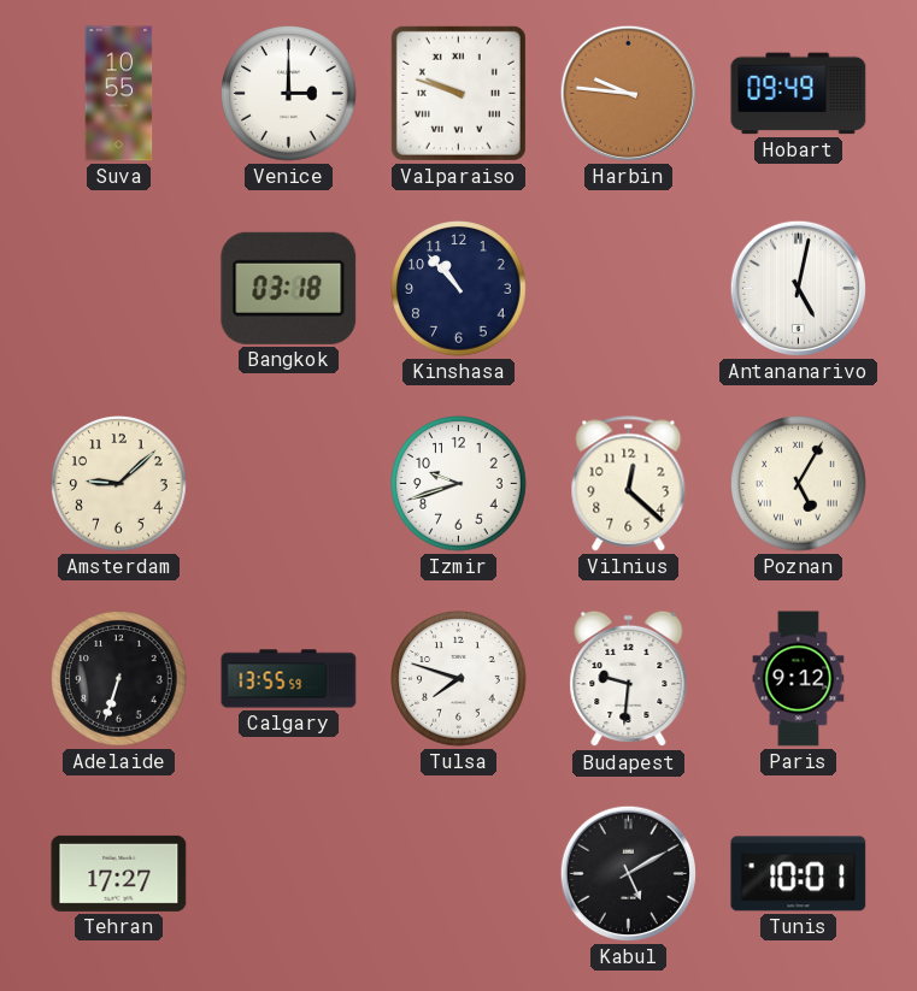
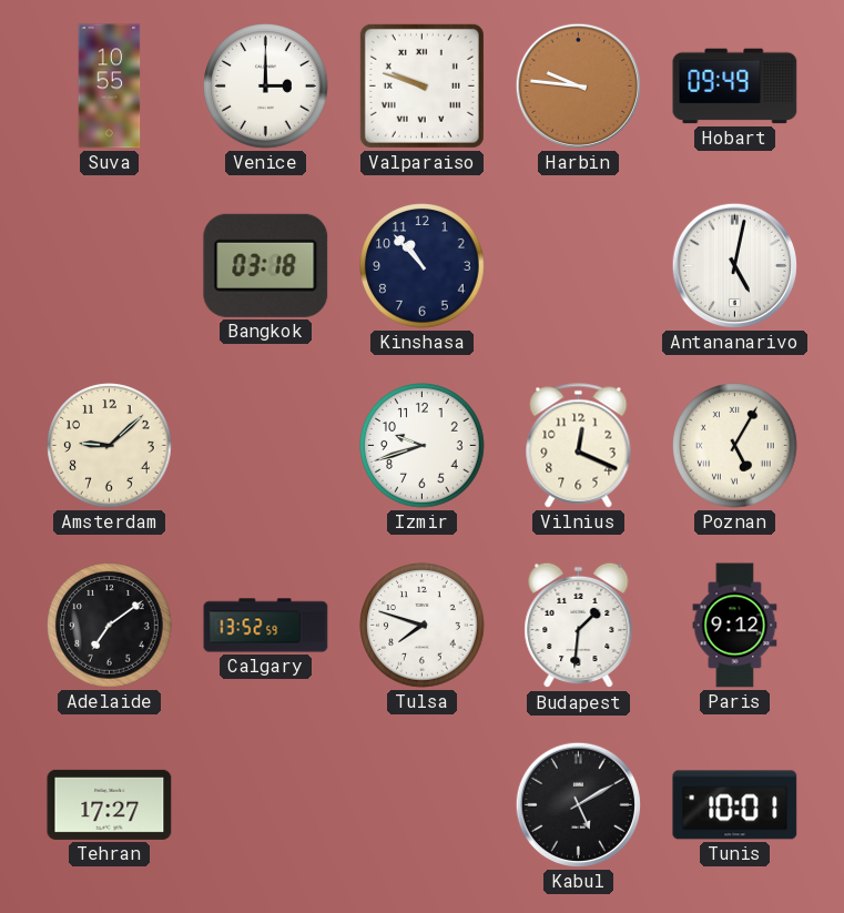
Vilnius: 12:22 -> 12:19
Adelaide: 6:33 -> 7:09
Calgary: 13:55 -> 13:52
Budapest: 9:31 -> 1:31
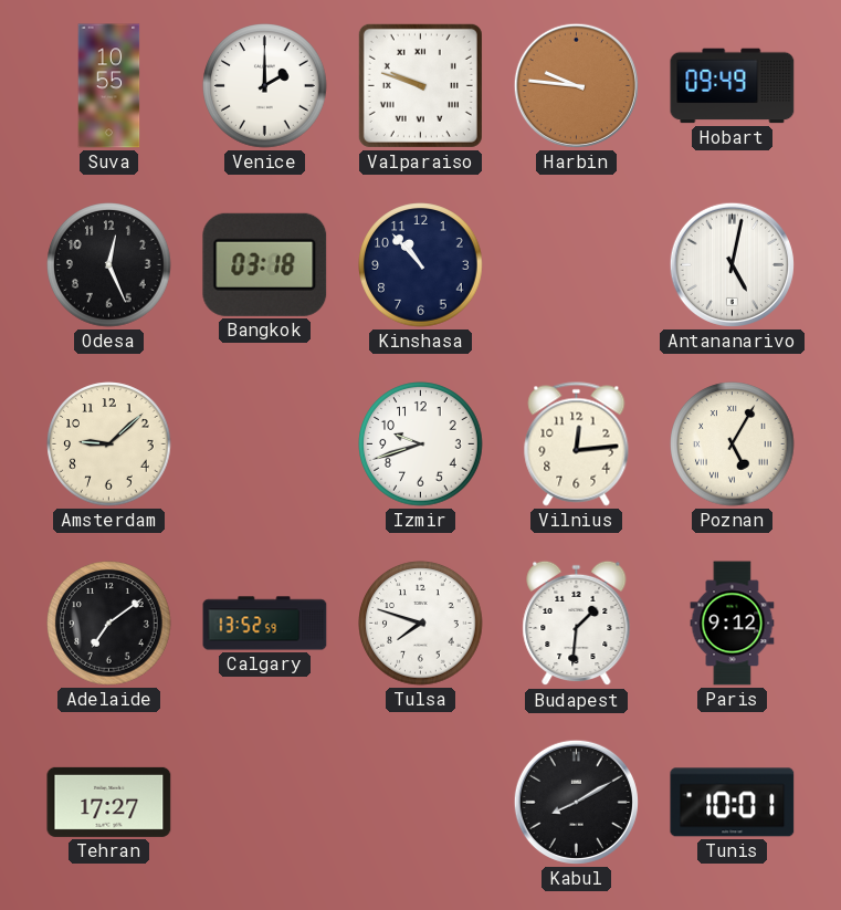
Venice: 3:00 -> 2:00
Odesa: none -> 12:26
Vilnius: 12:19 -> 12:14
Kabul: 5:10 -> 8:10
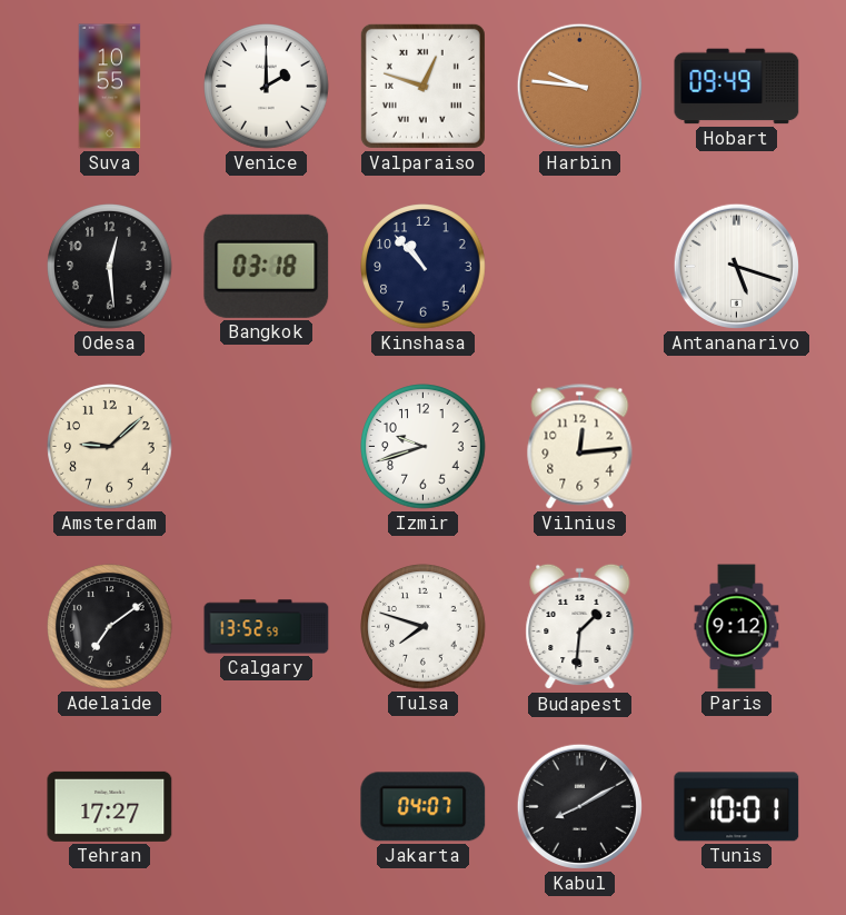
Valparaiso: 9:48 -> 12:48
Odesa: 12:26 -> 12:29
Antananarivo: 5:02 -> 5:18
Poznan: 5:05 -> none
Jakarta: none -> 04:07
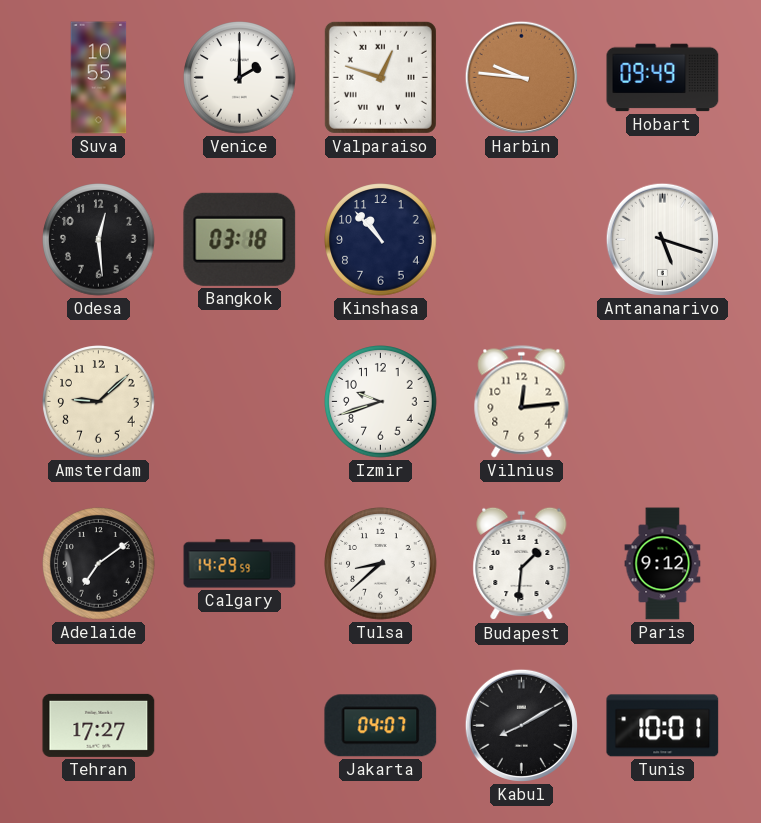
Calgary: 13:52 -> 14:29
Tulsa: 7:48 -> 8:38
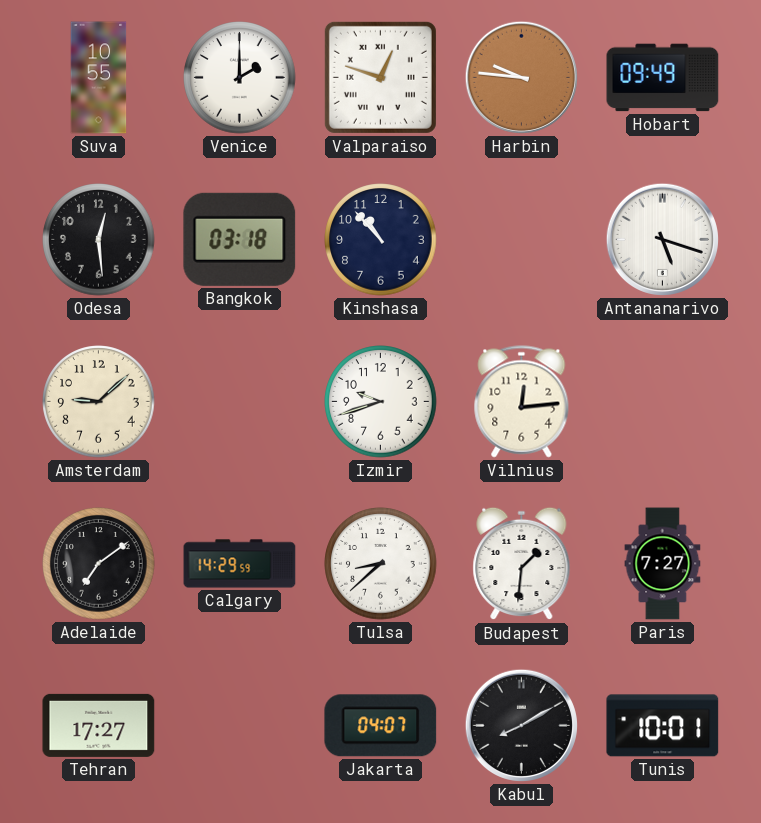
Paris: 9:12 -> 7:27
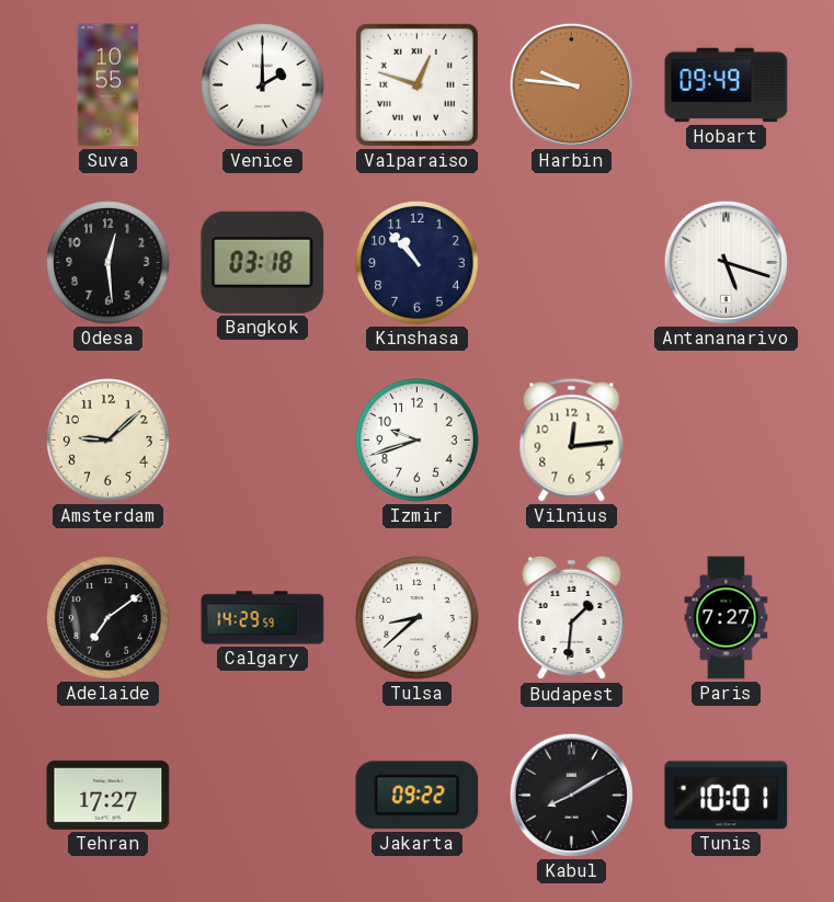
Jakarta: 04:07 -> 09:22
